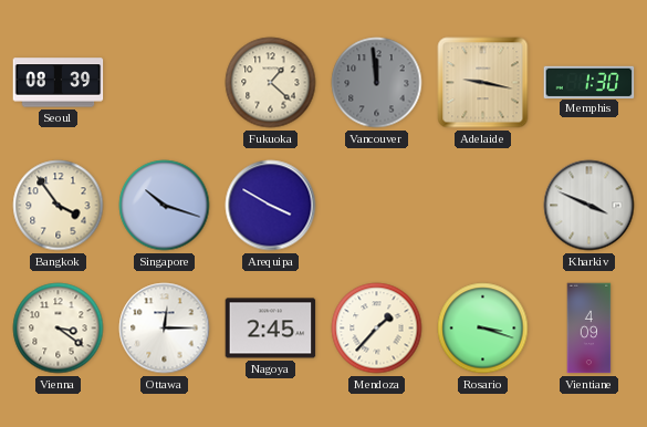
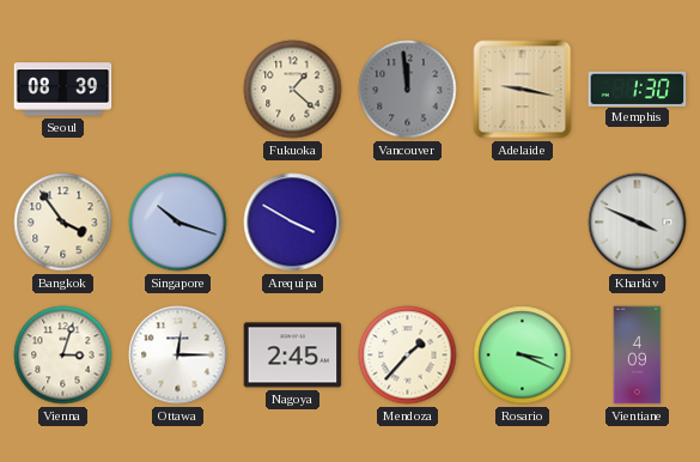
Vienna: 3:21 -> 3:03
Rosario: 3:18 -> 3:19
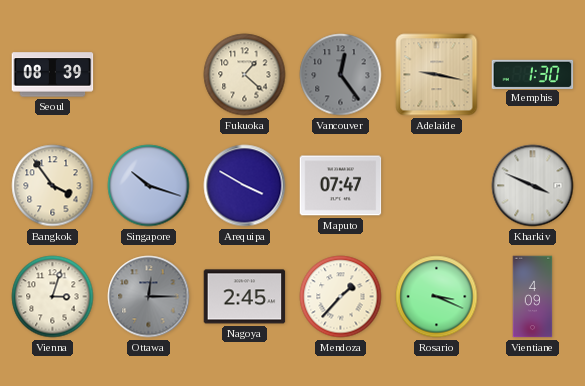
Vancouver: 11:59 -> 12:24
Maputo: none -> 07:47
Ottawa dial: white -> grey
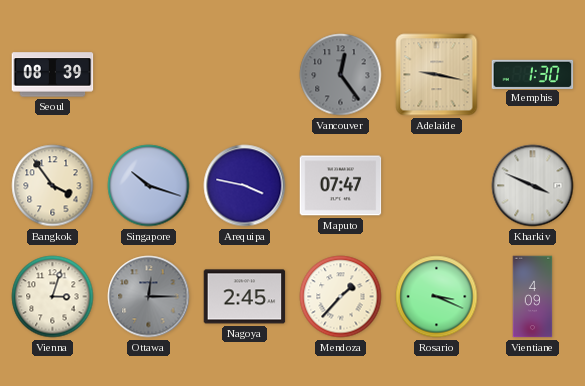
Fukuoka: 1:22 -> none
Arequipa: 3:50 -> 3:47
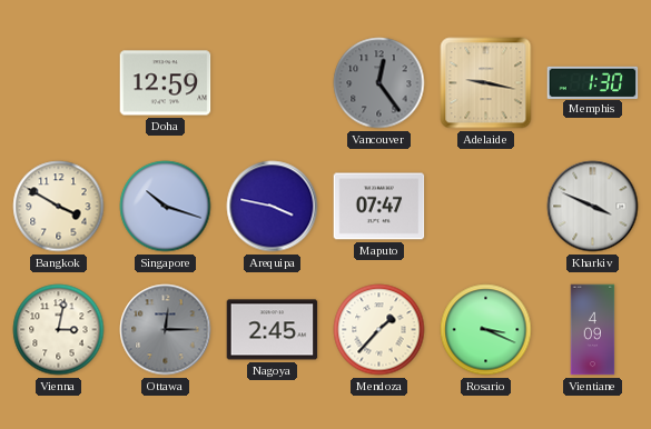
Seoul: 08:39 -> none
Doha: none -> 12:59
Bangkok: 3:54 -> 3:50
Vienna: 3:03 -> 3:02
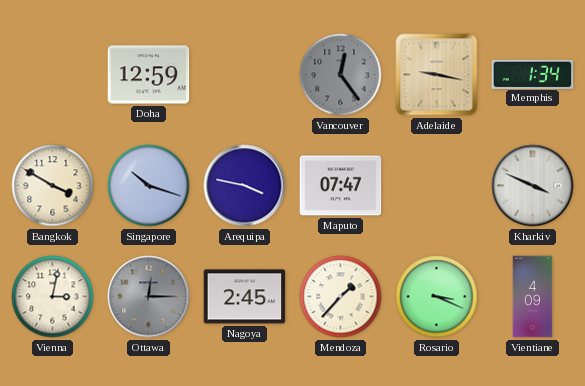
Memphis: 1:30 -> 1:34
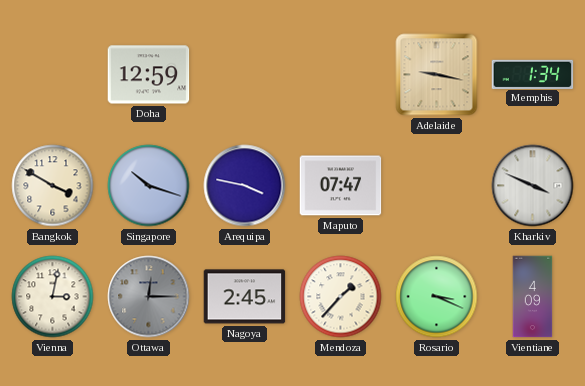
Vancouver: 12:24 -> none
